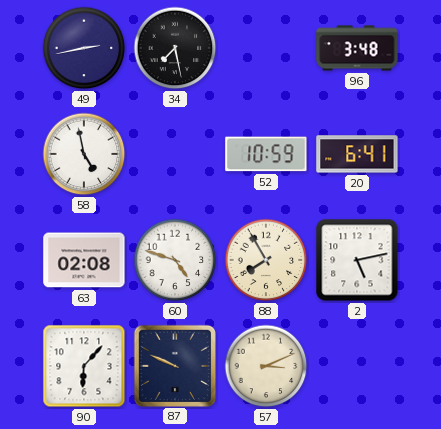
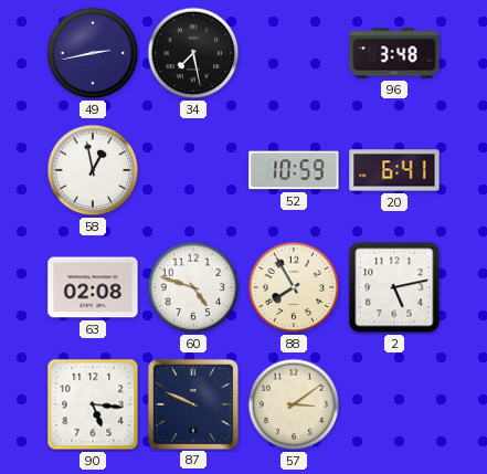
58: 4:58 -> 12:58
90: 6:07 -> 5:16
57: 3:11 -> 3:09
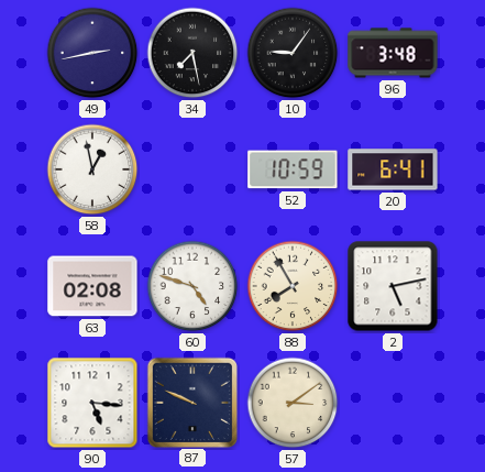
10: none -> 9:06
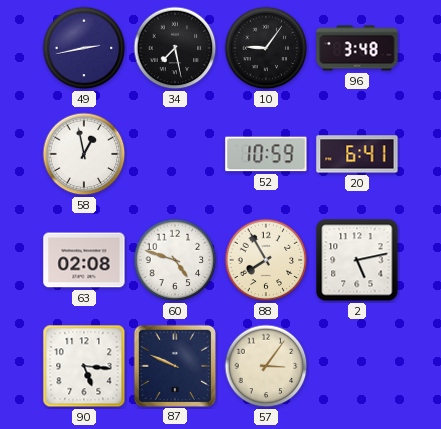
57: 3:09 -> 3:06
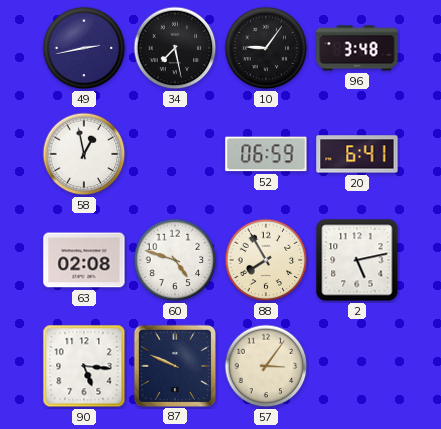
52: 10:59 -> 06:59
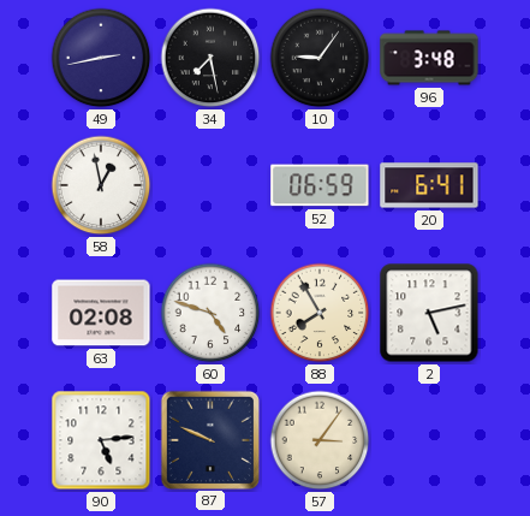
90: 5:16 -> 5:14
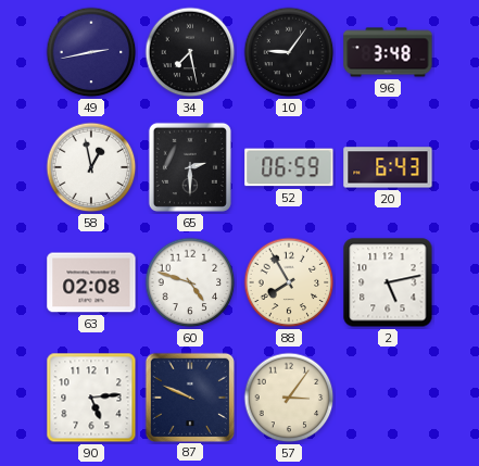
65: none -> 2:30
20: 6:41 -> 6:43
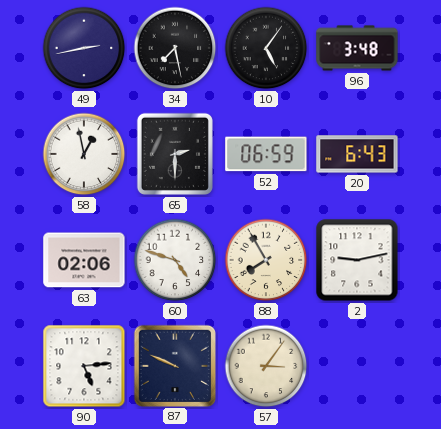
10: 9:06 -> 5:06
63: 02:08 -> 02:06
2: 5:13 -> 9:13
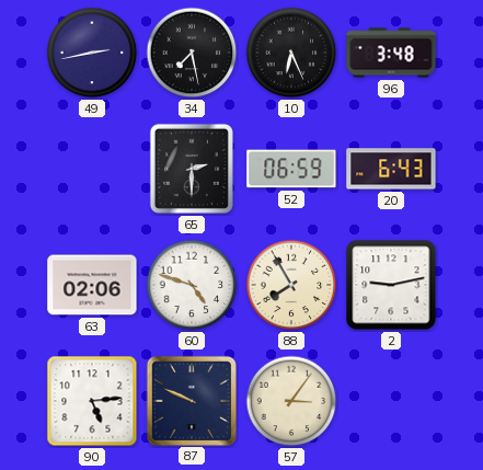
10: 5:06 -> 6:26
58: 12:58 -> none
